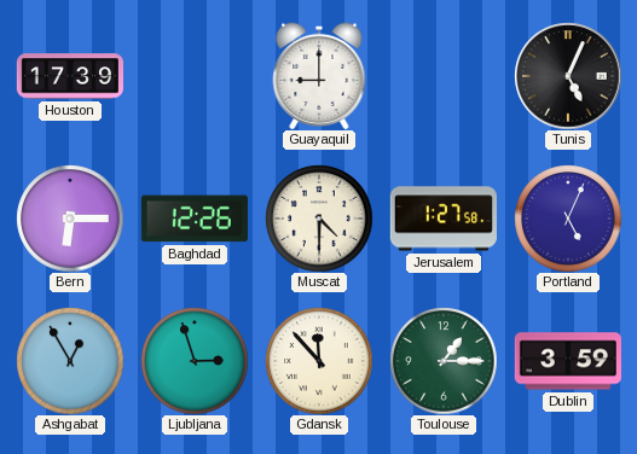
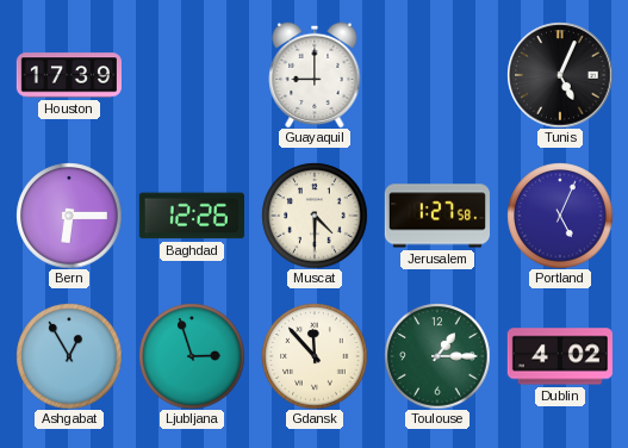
Dublin: 3:59 -> 4:02
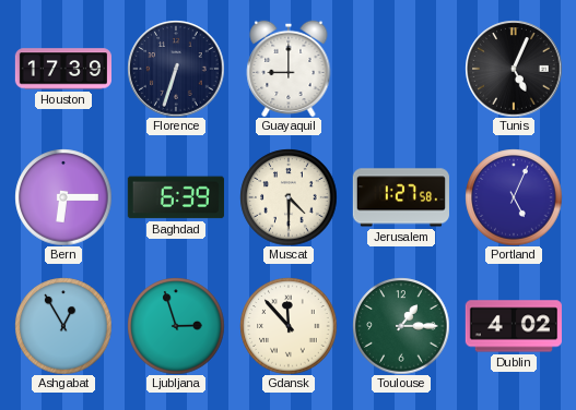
Florence: none -> 6:33
Baghdad: 12:26 -> 6:39
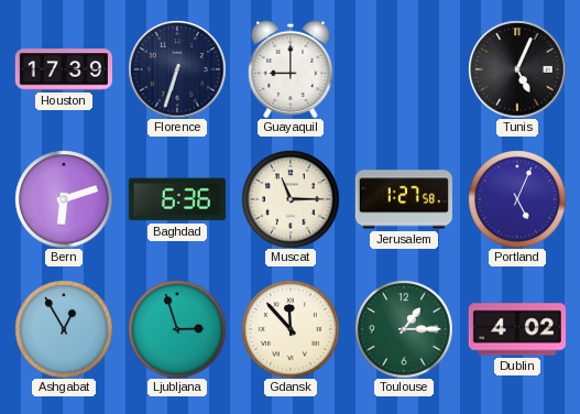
Bern: 6:15 -> 6:12
Baghdad: 6:39 -> 6:36
Muscat: 4:30 -> 11:15
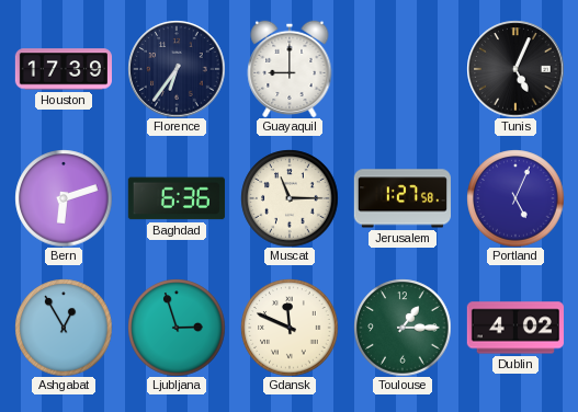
Florence: 6:33 -> 6:36
Gdansk: 11:53 -> 11:49
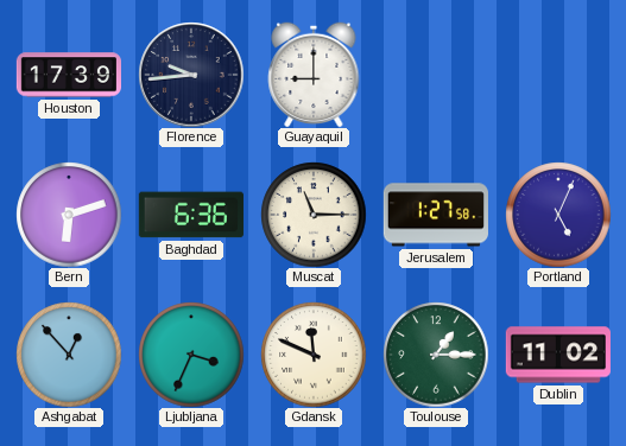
Florence: 6:36 -> 9:44
Tunis: 5:04 -> none
Ashgabat: 12:55 -> 12:53
Ljubljana: 2:57 -> 3:34
Dublin: 4:02 -> 11:02
